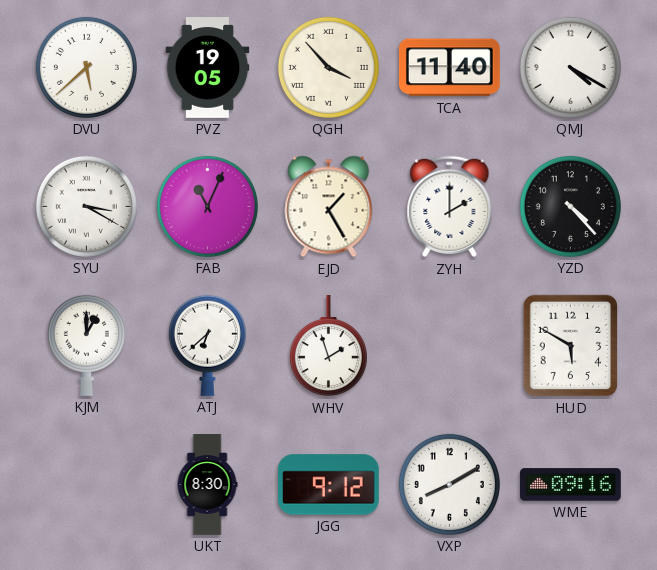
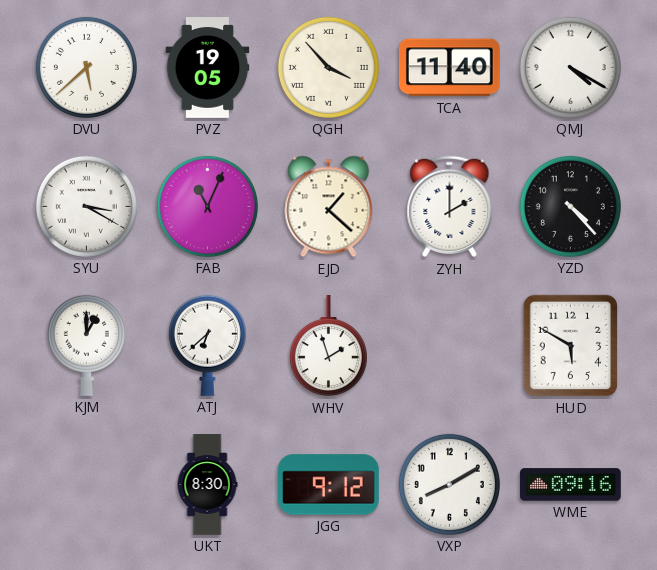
EJD: 1:25 -> 1:22
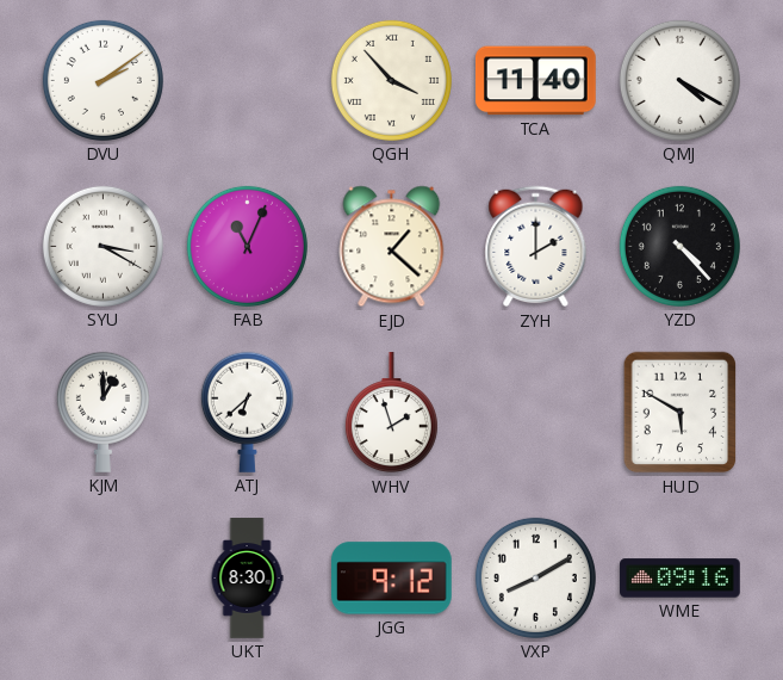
DVU: 5:38 -> 2:09
PVZ: 19:05 -> none
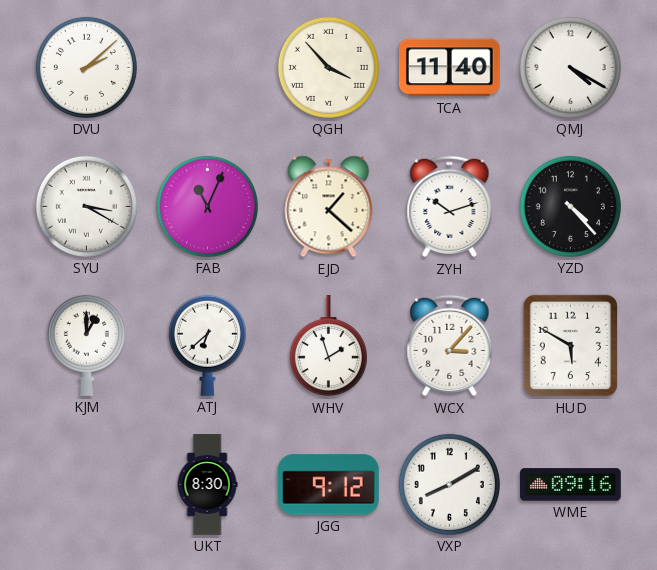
DVU: 2:09 -> 2:08
ZYH: 2:00 -> 10:12
WCX: none -> 3:07
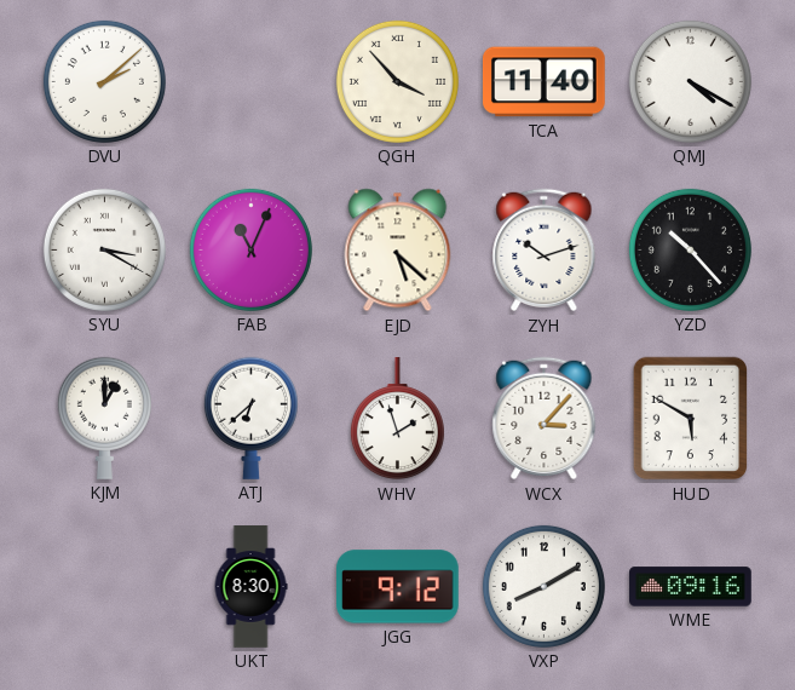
EJD: 1:22 -> 5:22
YZD: 4:23 -> 10:23
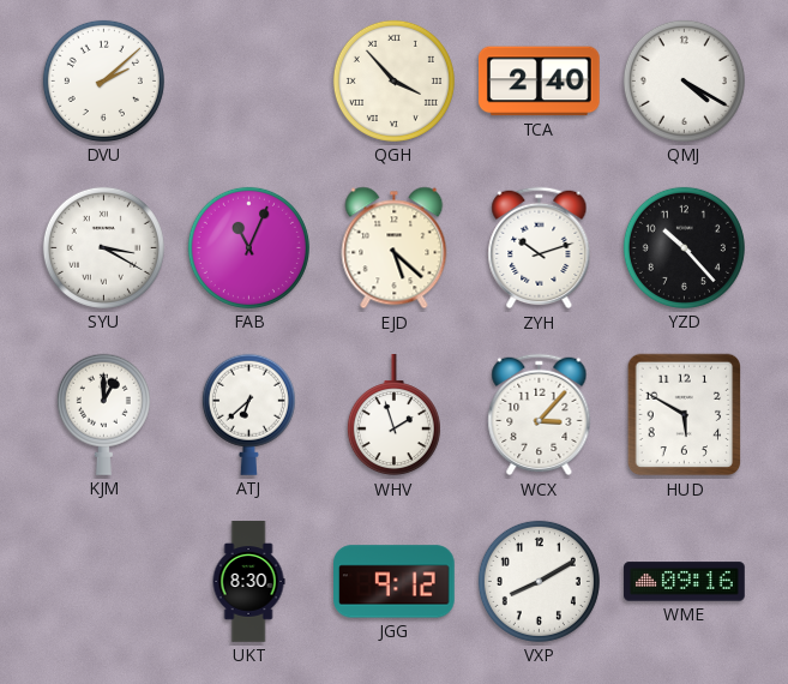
TCA: 11:40 -> 2:40
